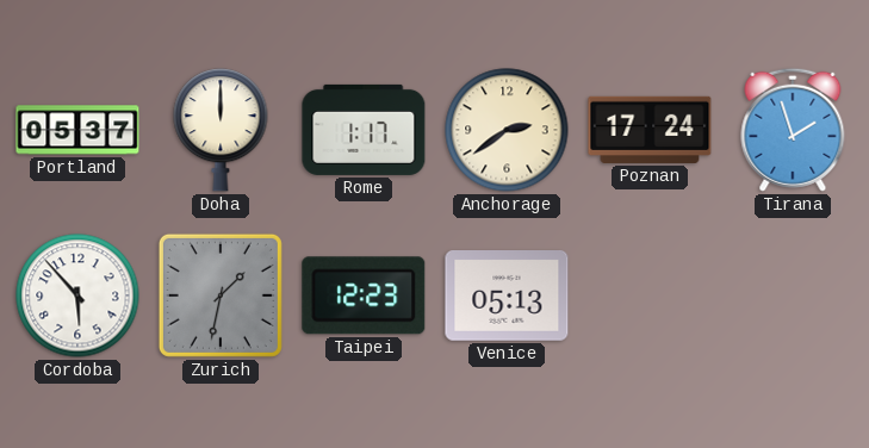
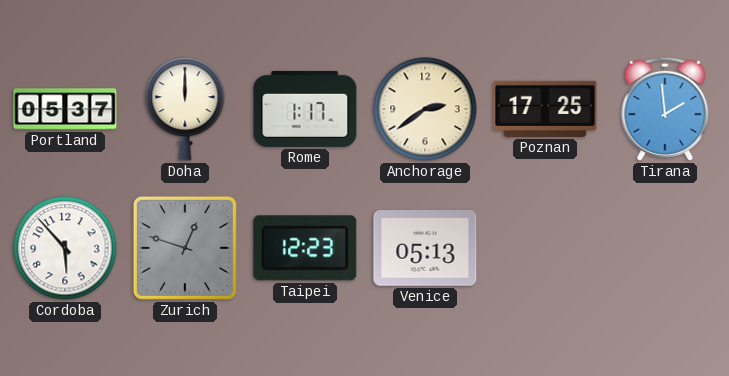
Poznan: 17:24 -> 17:25
Tirana: 1:57 -> 1:59
Zurich: 1:32 -> 12:48
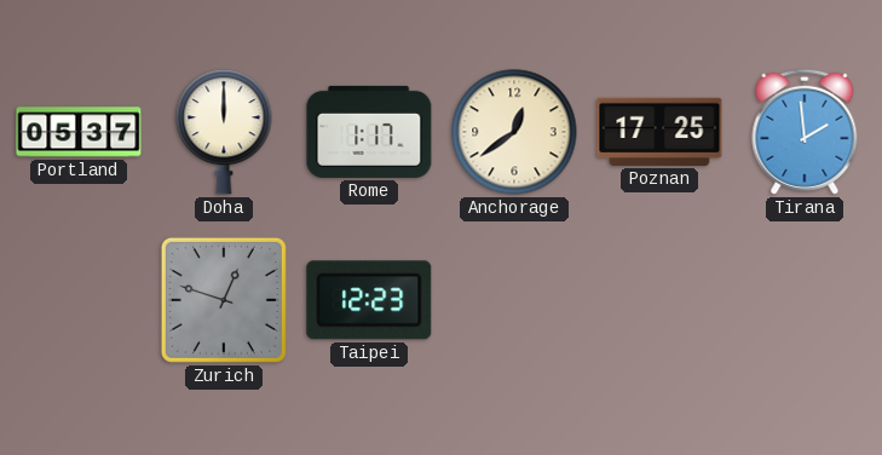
Anchorage: 2:39 -> 12:39
Cordoba: 5:53 -> none
Venice: 05:13 -> none
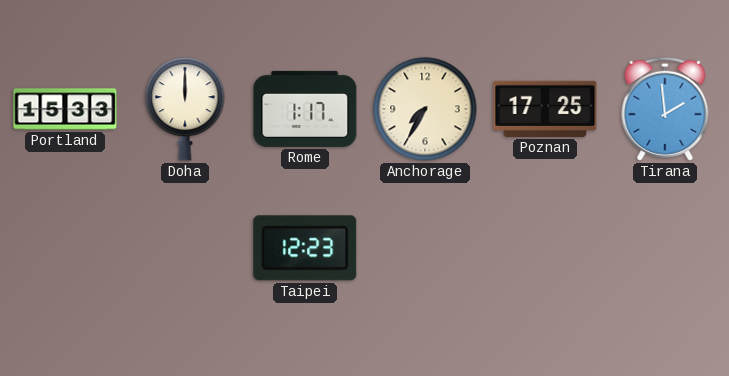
Portland: 05:37 -> 15:33
Anchorage: 12:39 -> 7:35
Zurich: 12:48 -> none
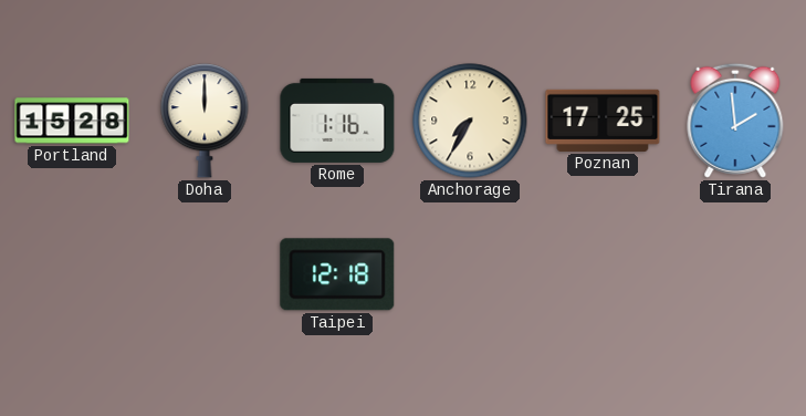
Portland: 15:33 -> 15:28
Rome: 1:17 -> 1:16
Taipei: 12:23 -> 12:18
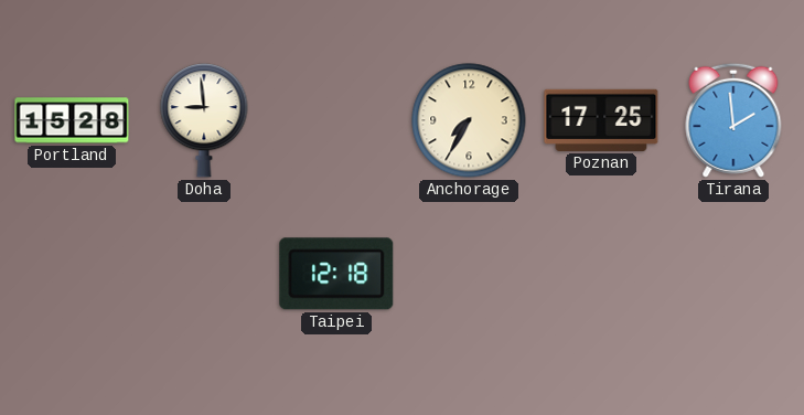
Doha: 12:00 -> 8:59
Rome: 1:16 -> none
